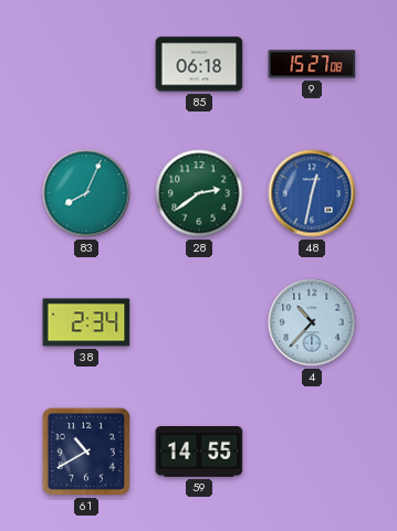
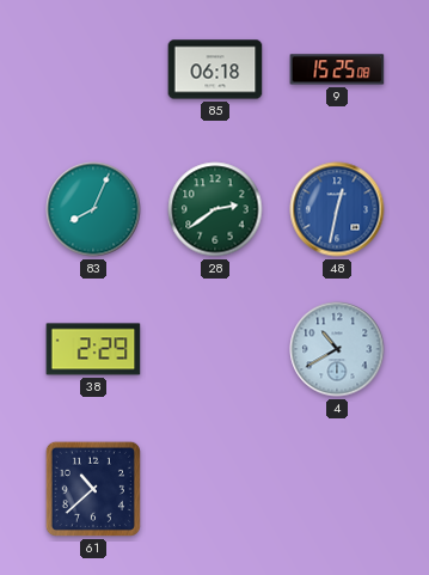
9: 15:27 -> 15:25
38: 2:34 -> 2:29
4: 10:37 -> 10:40
61: 10:40 -> 10:38
59: 14:55 -> none
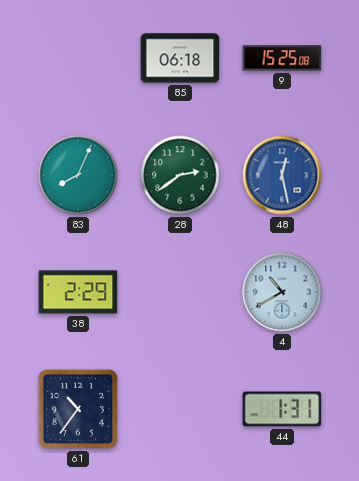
48: 12:32 -> 12:28
61: 10:38 -> 10:36
44: none -> 1:31
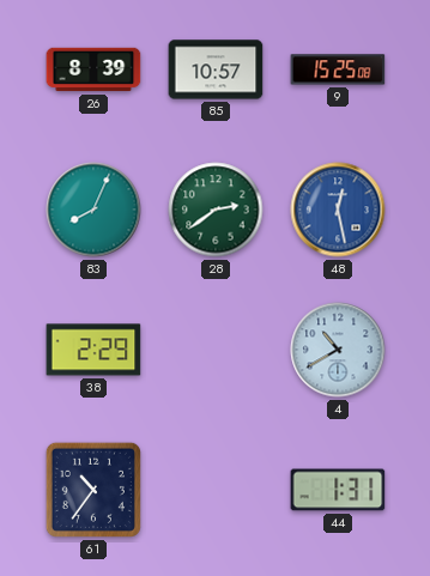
26: none -> 8:39
85: 06:18 -> 10:57
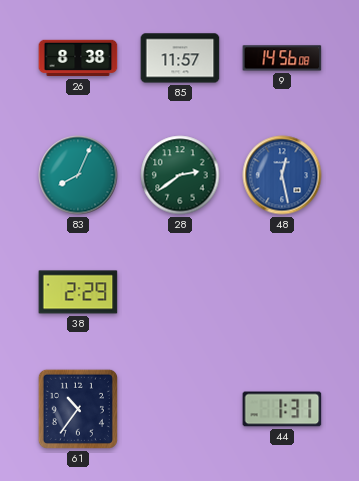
26: 8:39 -> 8:38
85: 10:57 -> 11:57
9: 15:25 -> 14:56
4: 10:40 -> none
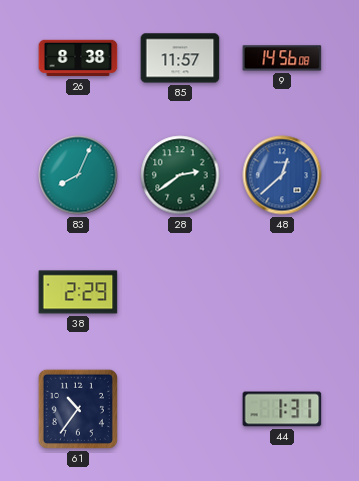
48: 12:28 -> 12:38
